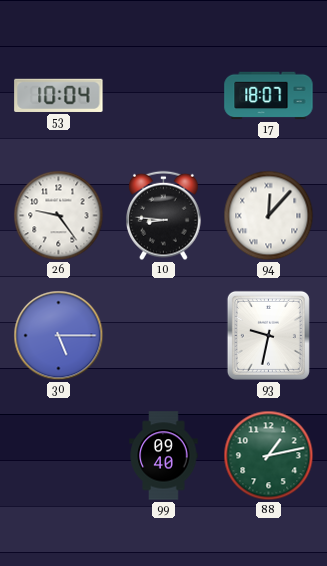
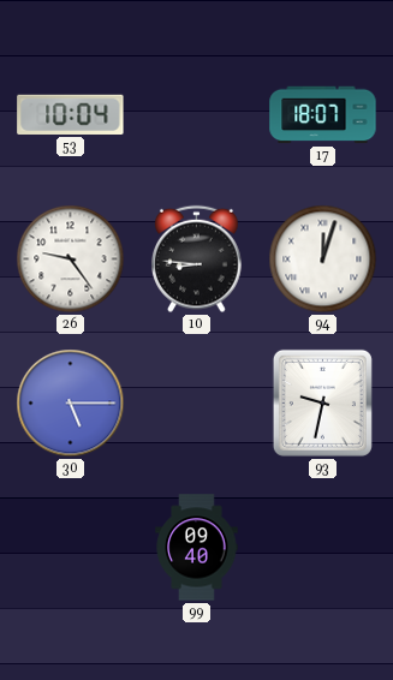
94: 12:07 -> 12:03
88: 1:13 -> none
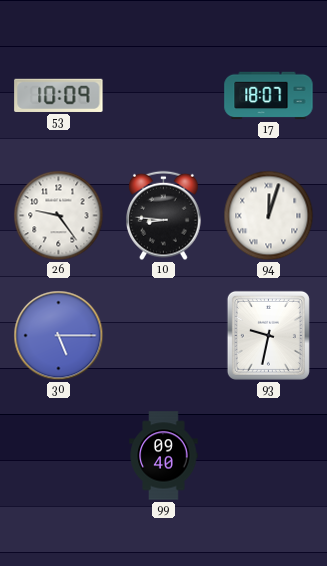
53: 10:04 -> 10:09
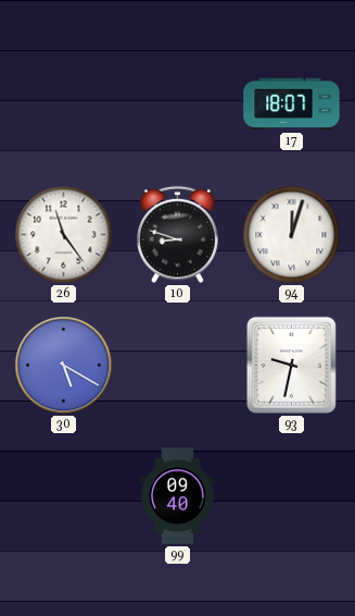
53: 10:09 -> none
26: 9:24 -> 11:24
10: 8:46 -> 8:48
30: 5:15 -> 5:20
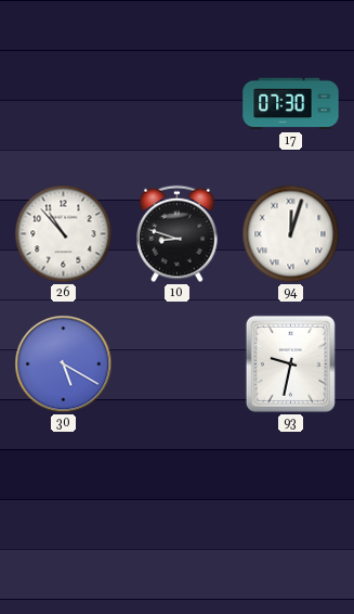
17: 18:07 -> 07:30
26: 11:24 -> 10:53
99: 09:40 -> none
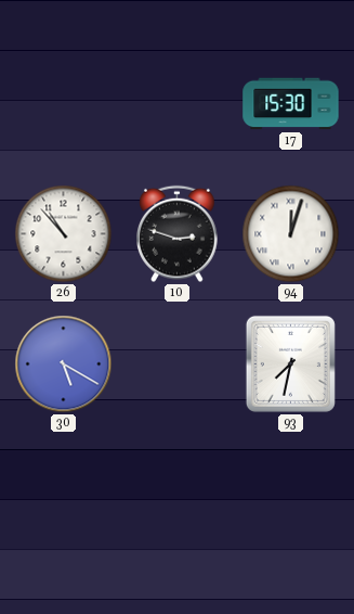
17: 07:30 -> 15:30
10: 8:48 -> 2:48
93: 9:32 -> 7:32
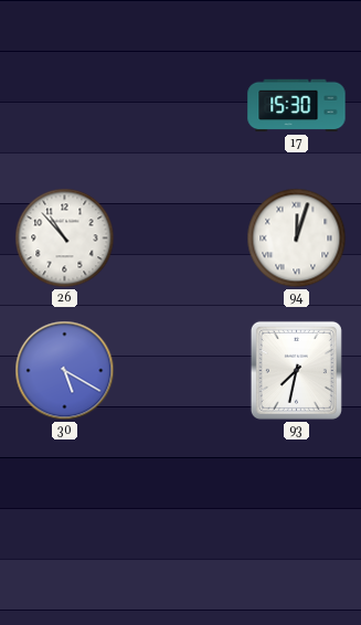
10: 2:48 -> none
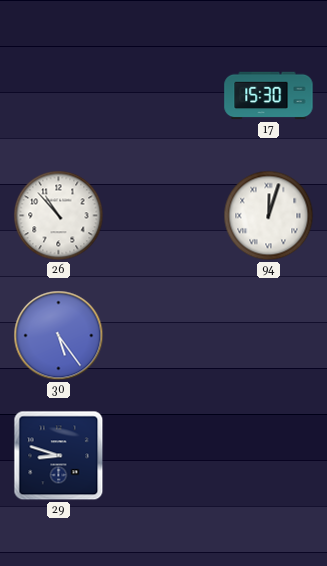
30: 5:20 -> 5:24
93: 7:32 -> none
29: none -> 8:48
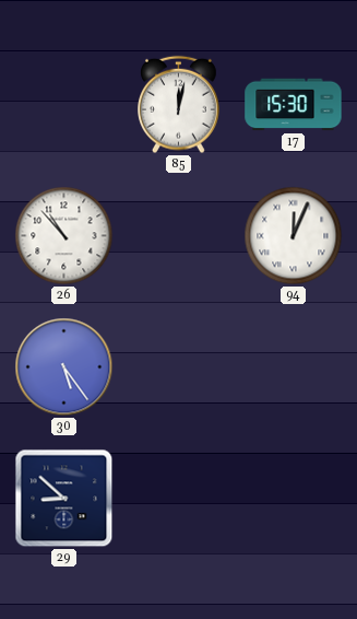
85: none -> 12:02
94: 12:03 -> 12:04
29: 8:48 -> 8:52
